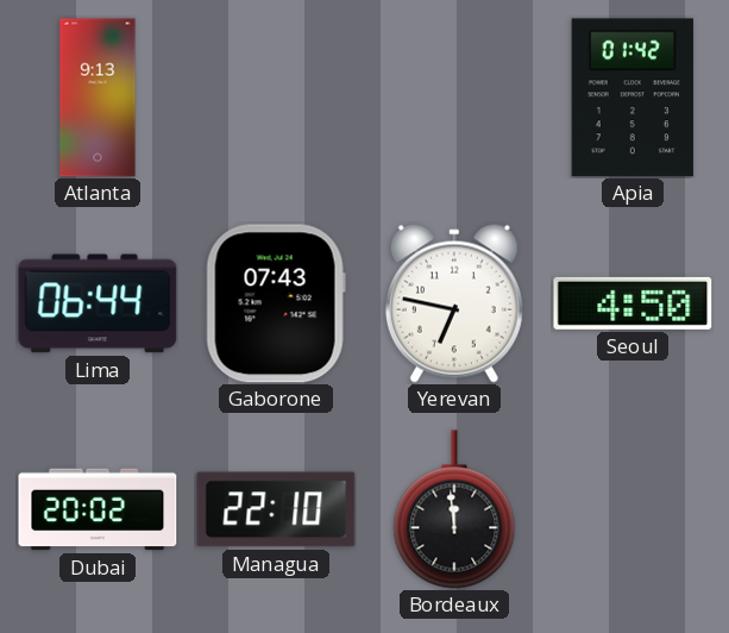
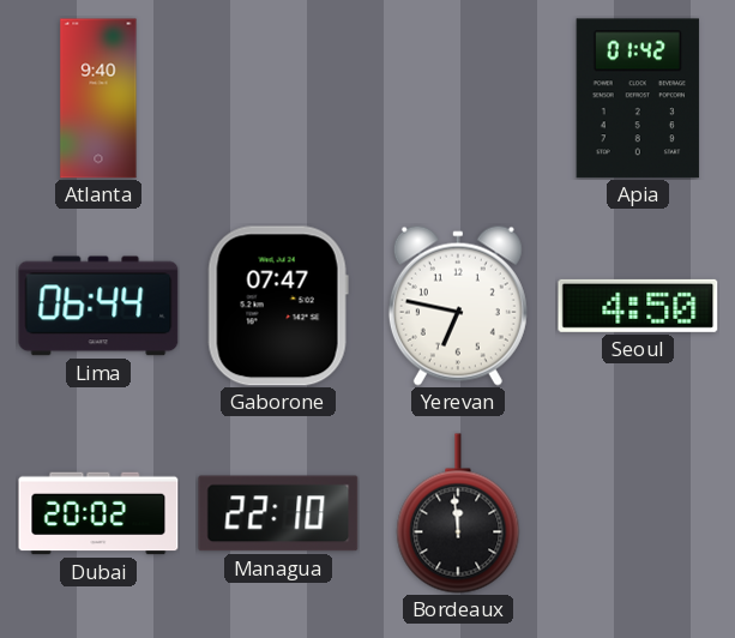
Atlanta: 9:13 -> 9:40
Gaborone: 07:43 -> 07:47
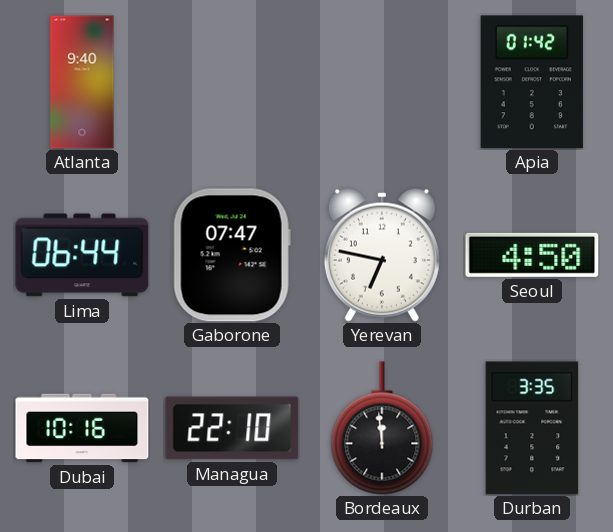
Dubai: 20:02 -> 10:16
Durban: none -> 3:35
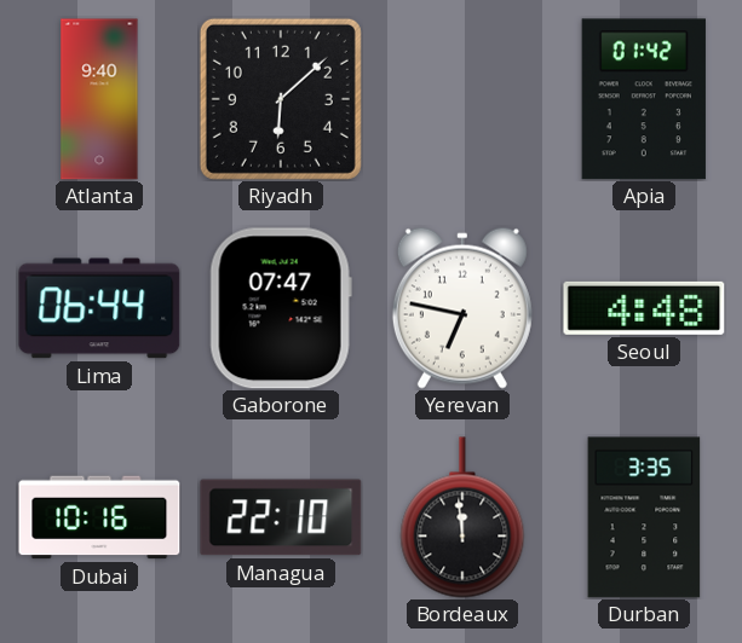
Riyadh: none -> 6:08
Seoul: 4:50 -> 4:48
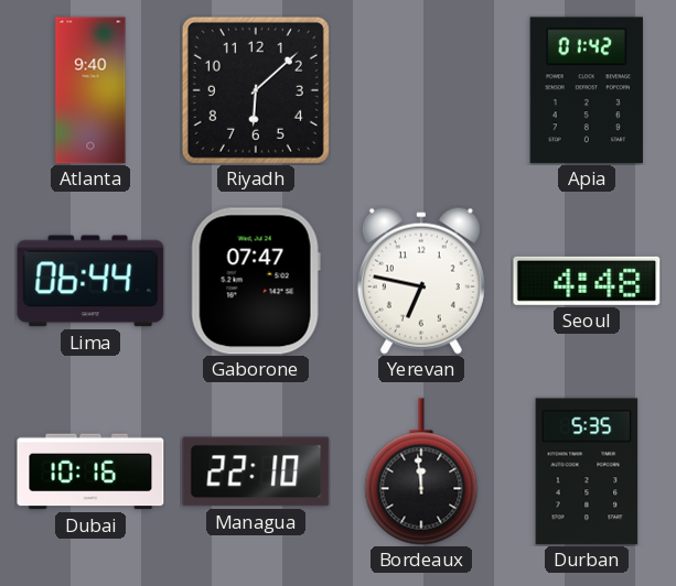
Durban: 3:35 -> 5:35
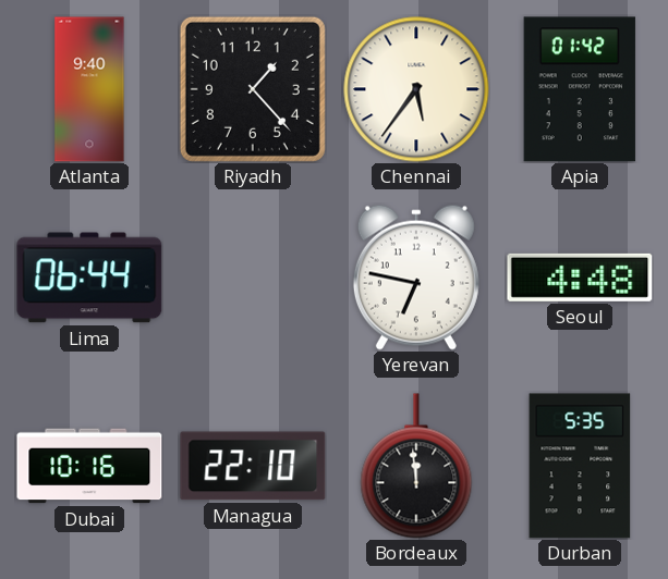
Riyadh: 6:08 -> 1:23
Chennai: none -> 5:36
Gaborone: 07:47 -> none
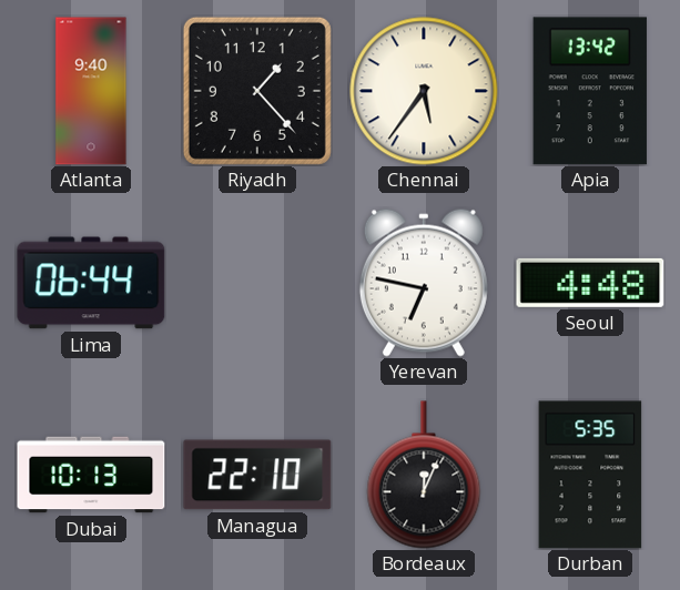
Apia: 01:42 -> 13:42
Dubai: 10:16 -> 10:13
Bordeaux: 11:59 -> 12:04
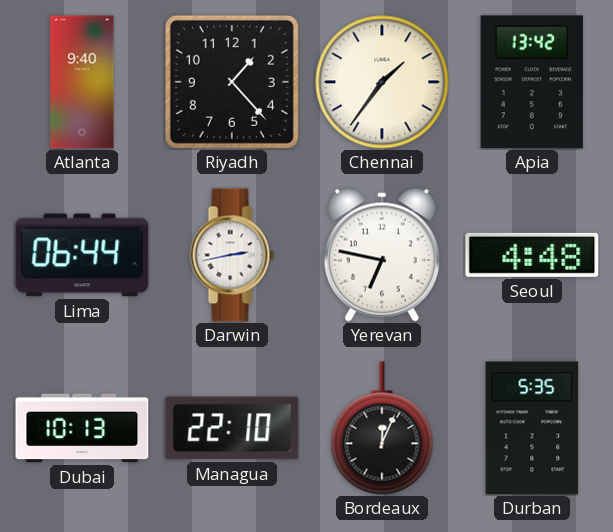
Chennai: 5:36 -> 1:36
Darwin: none -> 2:43
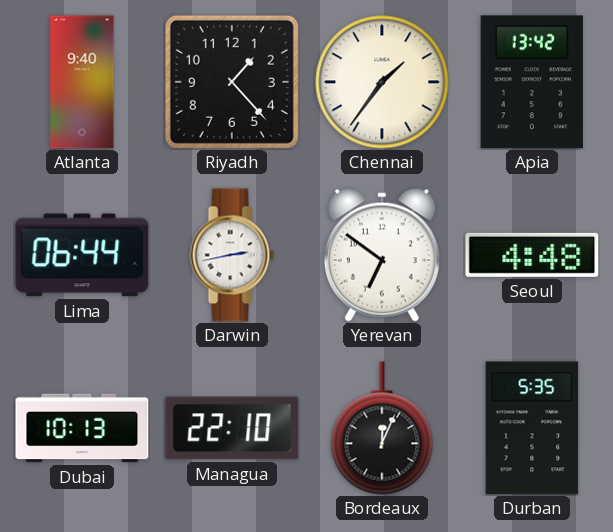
Yerevan: 6:47 -> 6:51
